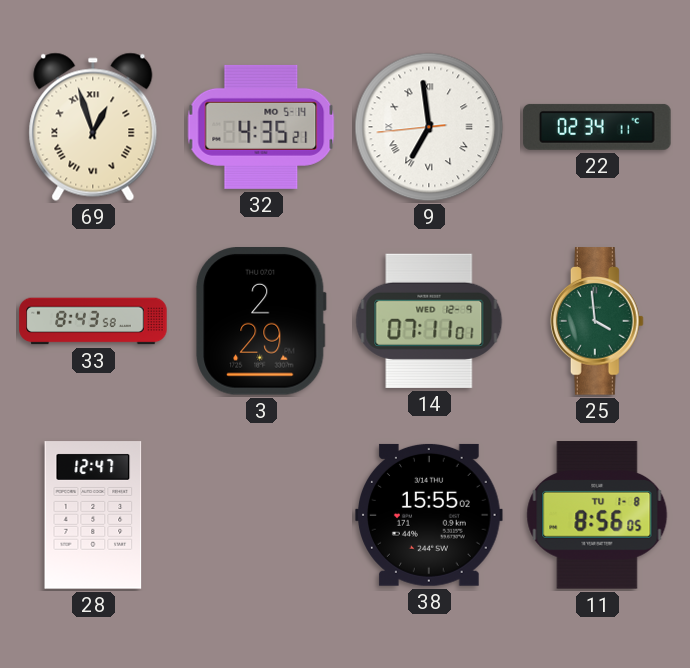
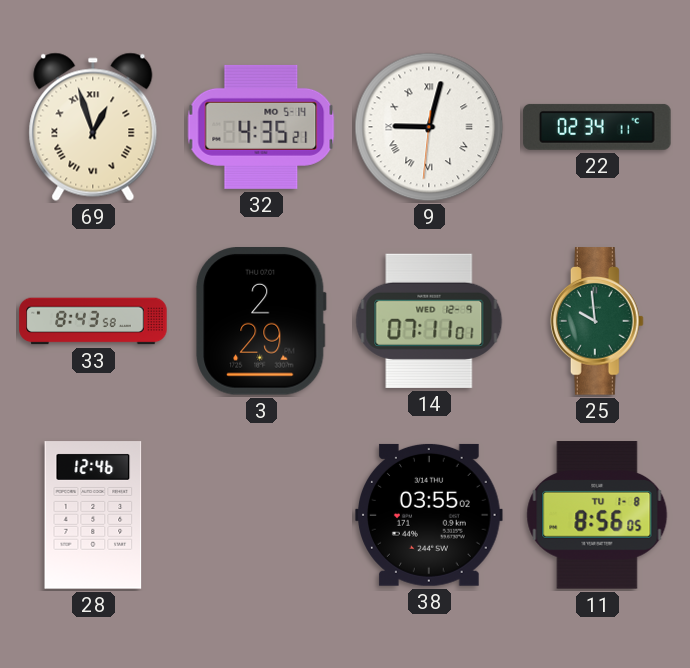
9: 6:58 -> 9:02
25: 3:59 -> 9:59
28: 12:47 -> 12:46
38: 15:55 -> 03:55
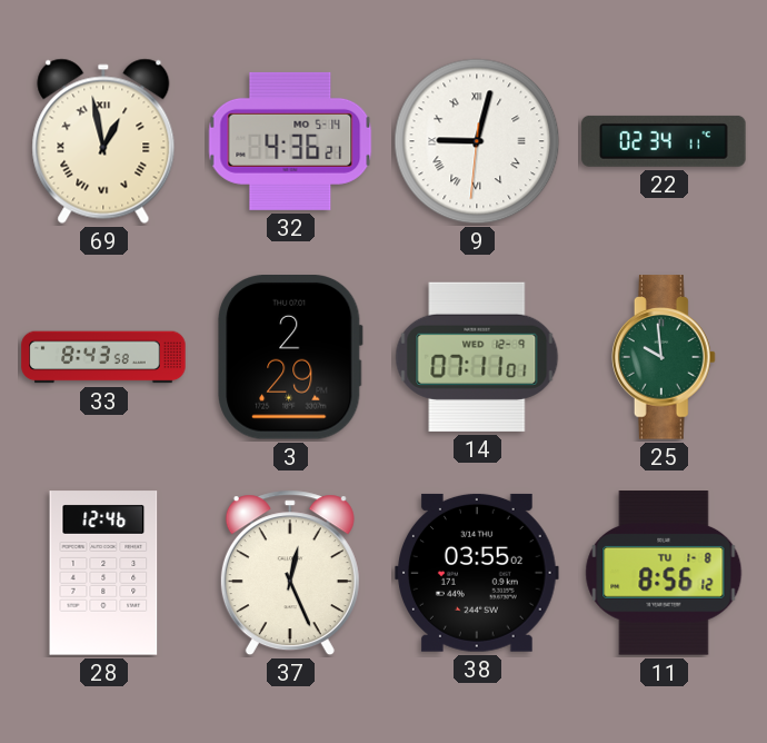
69: 12:57 -> 12:58
32: 4:35 -> 4:36
37: none -> 12:26
11: 8:56:05 -> 8:56:12
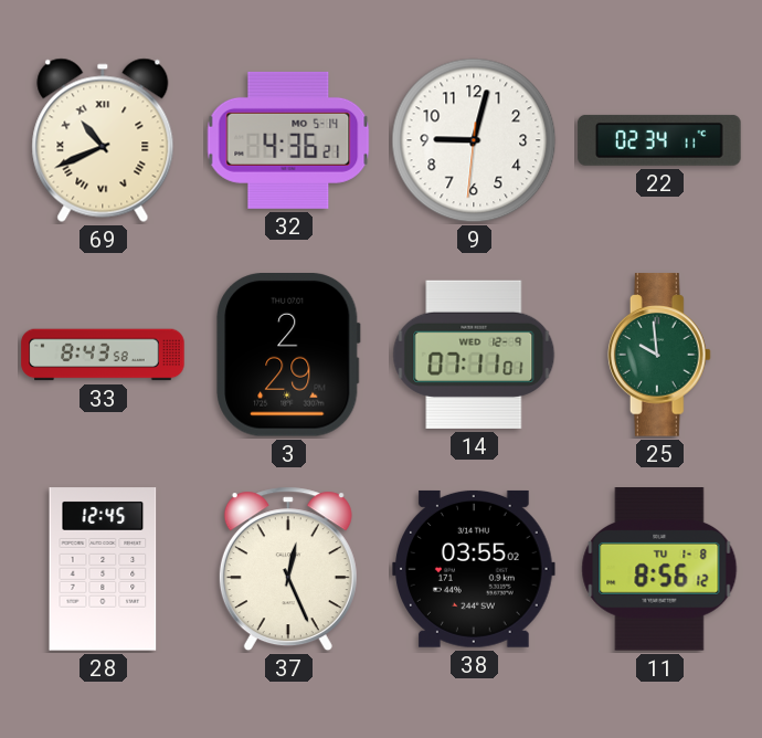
69: 12:58 -> 10:41
9 numerals: Roman -> Arabic
28: 12:46 -> 12:45
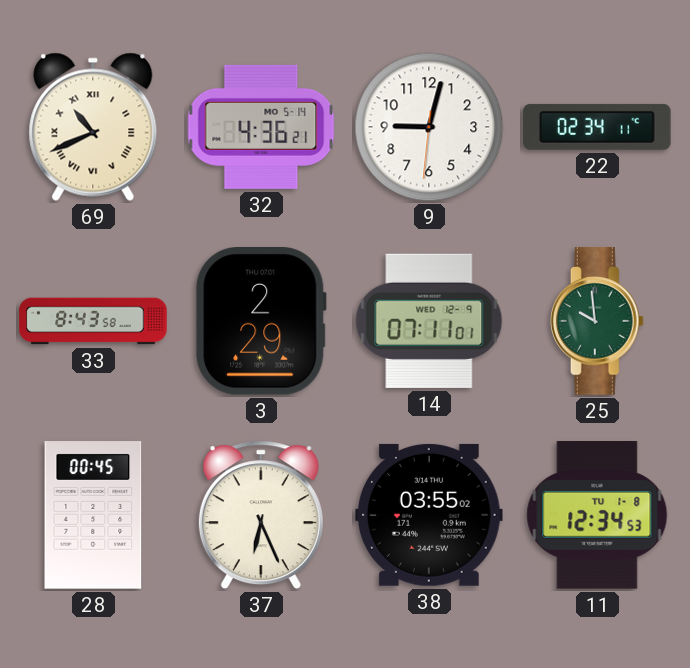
28: 12:45 -> 00:45
37: 12:26 -> 6:26
11: 8:56 -> 12:34
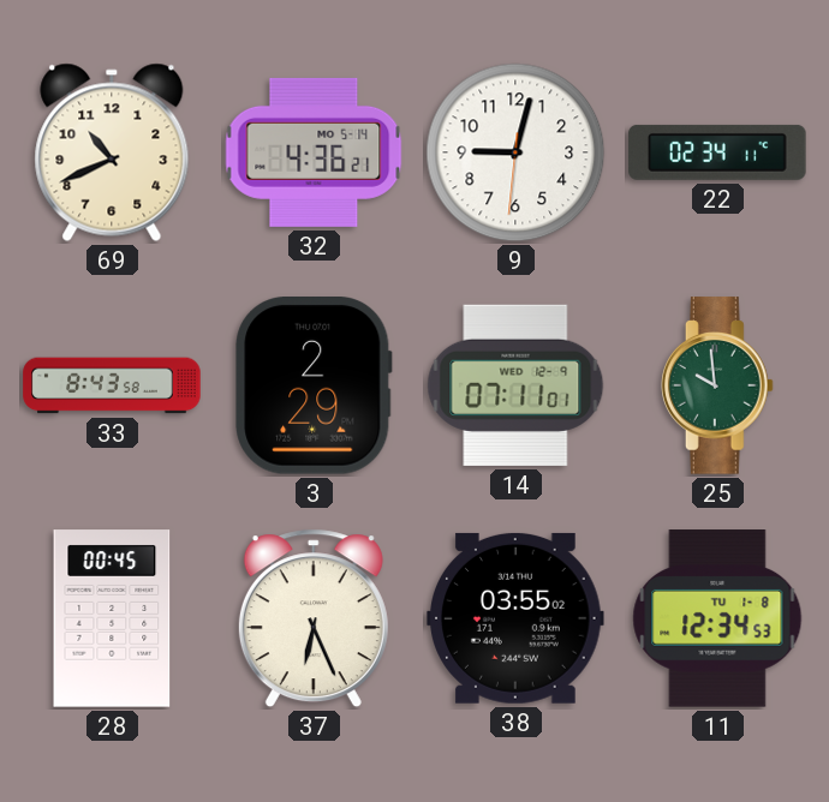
69 numerals: Roman -> Arabic
